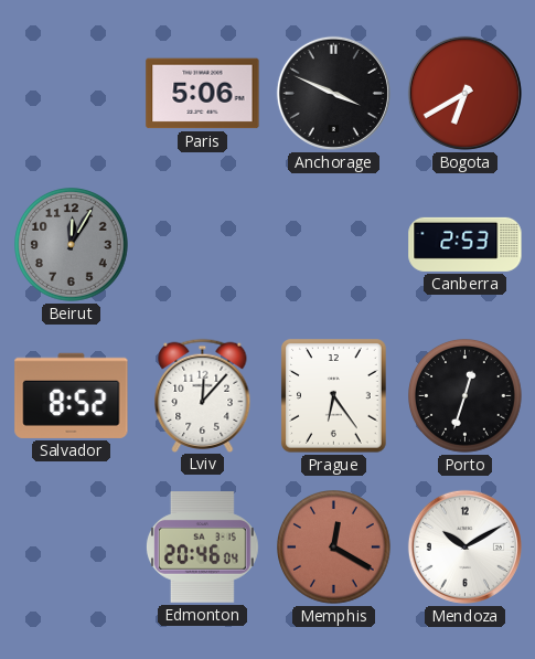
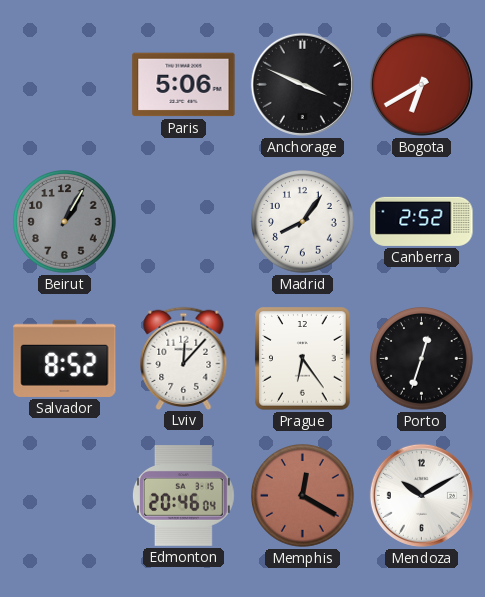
Beirut: 12:05 -> 1:05
Madrid: none -> 8:06
Canberra: 2:53 -> 2:52
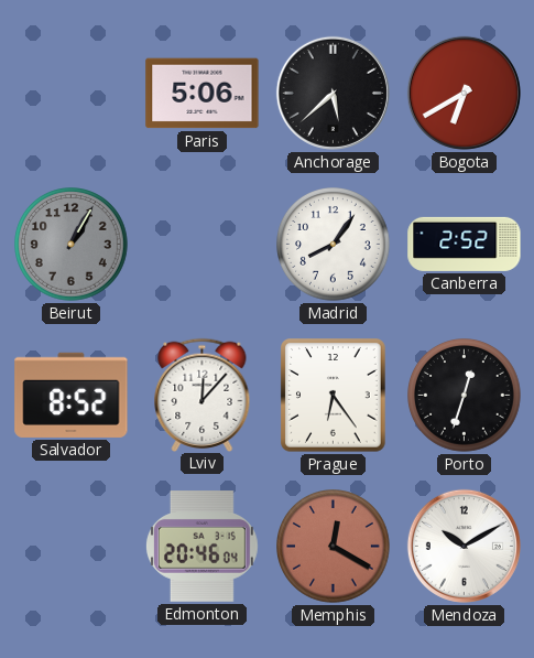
Anchorage: 3:49 -> 5:38
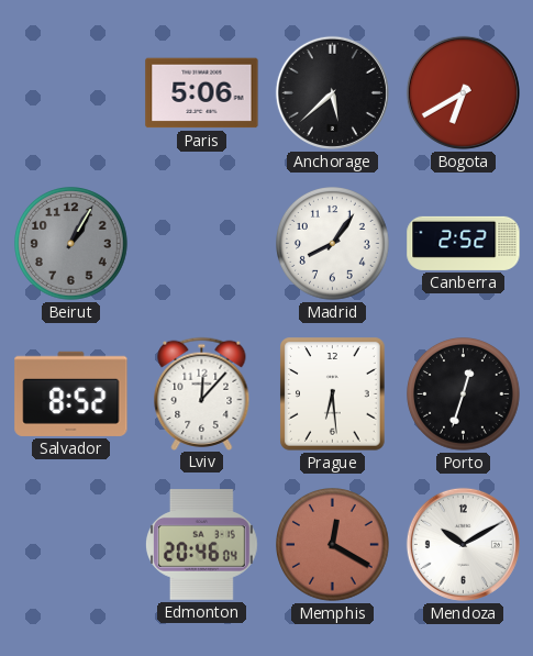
Prague: 6:24 -> 6:29
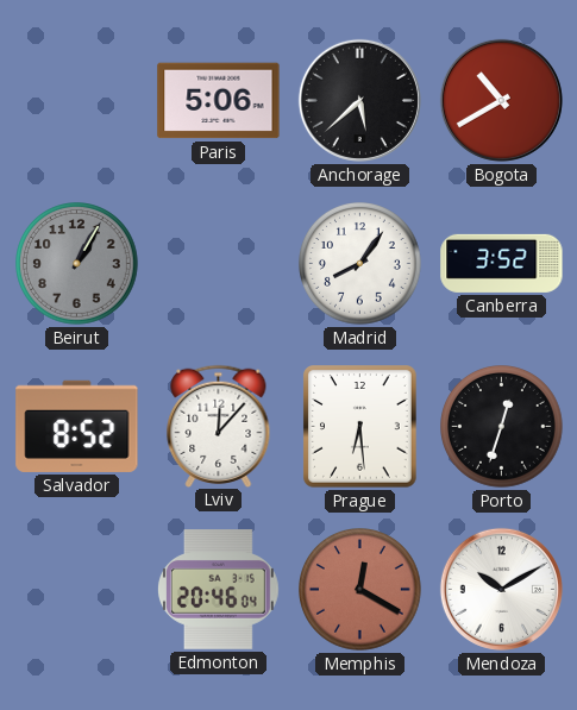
Bogota: 6:40 -> 10:40
Canberra: 2:52 -> 3:52
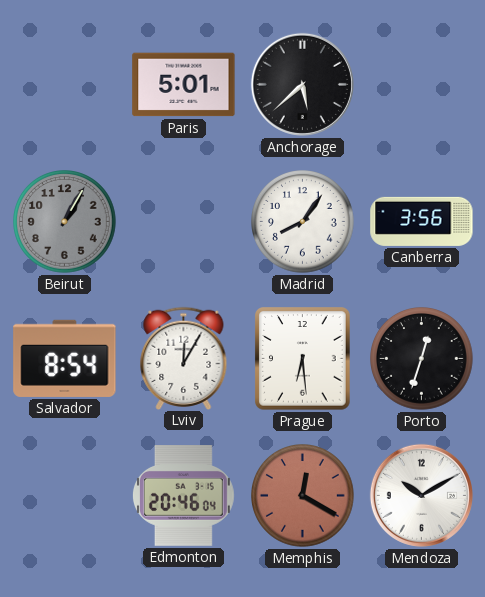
Paris: 5:06 -> 5:01
Bogota: 10:40 -> none
Canberra: 3:52 -> 3:56
Salvador: 8:52 -> 8:54
Lviv: 12:07 -> 12:05
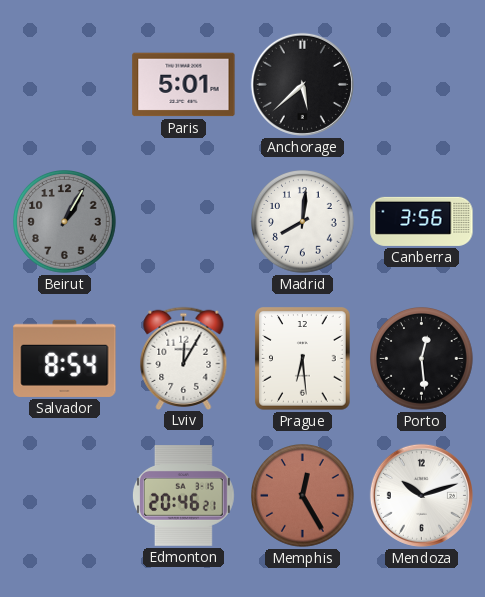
Madrid: 8:06 -> 8:01
Porto: 12:33 -> 12:29
Edmonton: 20:46:04 -> 20:46:21
Memphis: 12:20 -> 12:25
Mendoza: 10:10 -> 10:12
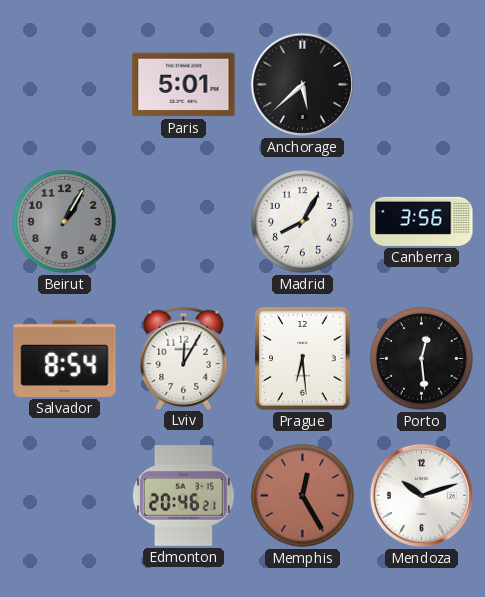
Madrid: 8:01 -> 8:05
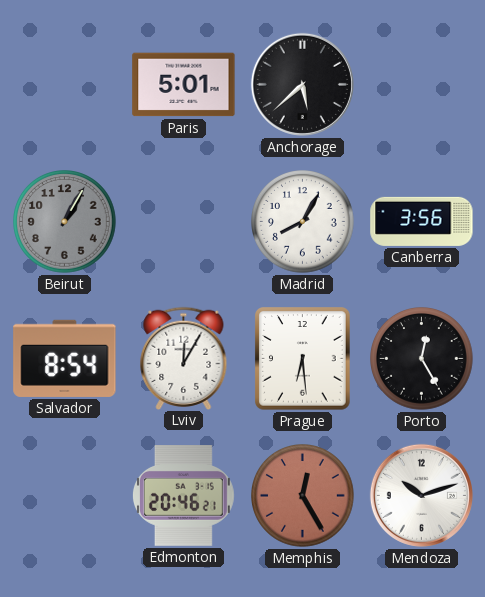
Porto: 12:29 -> 12:25
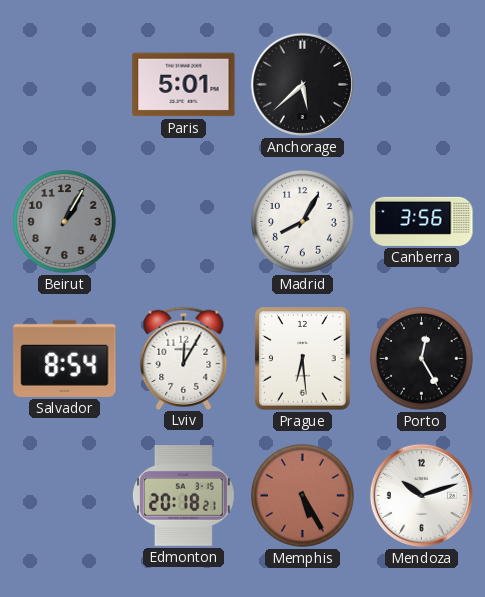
Edmonton: 20:46 -> 20:18
Memphis: 12:25 -> 5:25
